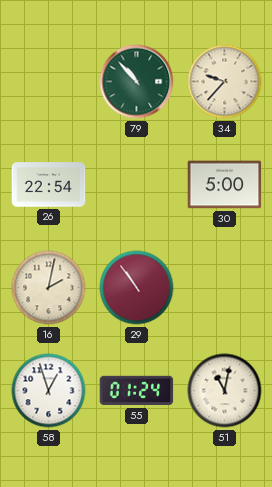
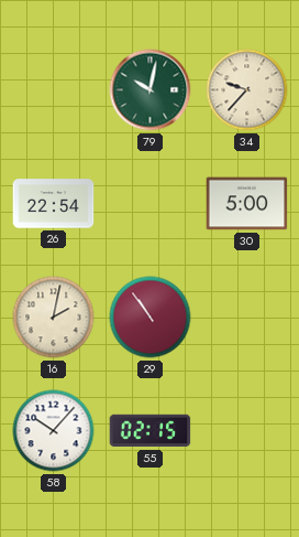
79: 10:53 -> 10:02
58: 12:57 -> 10:07
55: 01:24 -> 02:15
51: 11:02 -> none
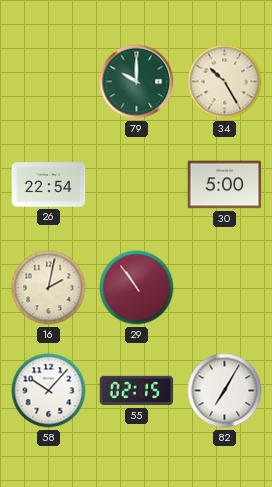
79: 10:02 -> 10:00
34: 9:37 -> 10:25
82: none -> 7:05
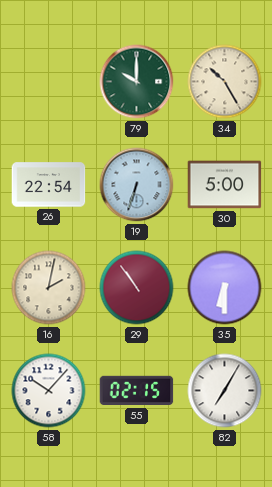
19: none -> 6:33
35: none -> 6:30
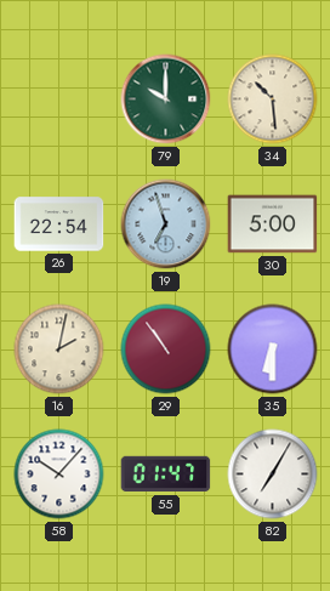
34: 10:25 -> 10:29
19: 6:33 -> 6:57
55: 02:15 -> 01:47
